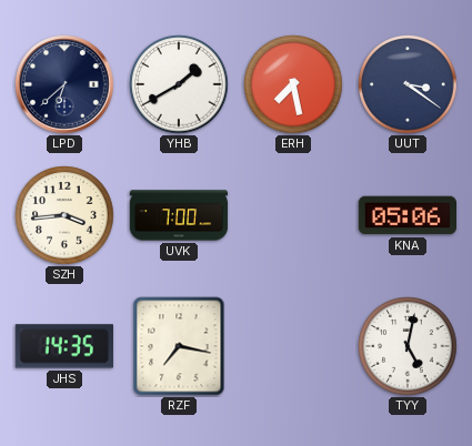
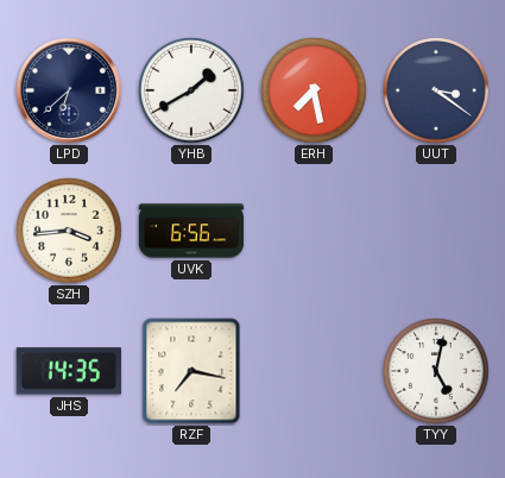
UVK: 7:00 -> 6:56
KNA: 05:06 -> none
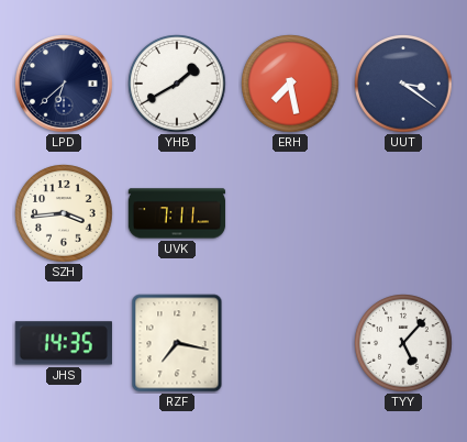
UVK: 6:56 -> 7:11
TYY: 5:02 -> 5:07
